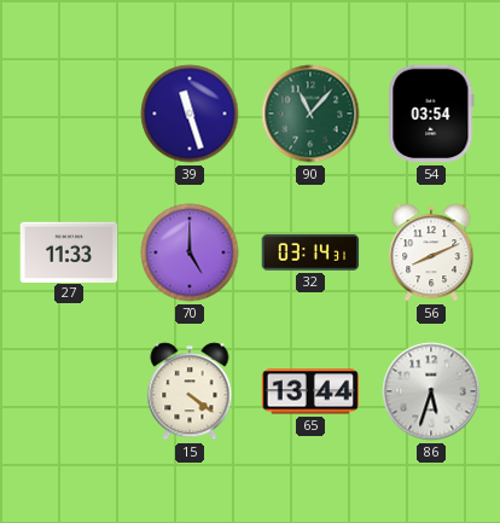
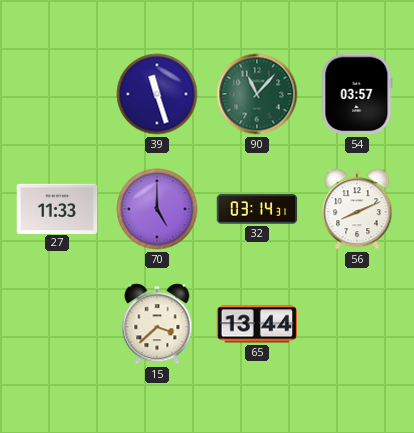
54: 03:54 -> 03:57
15: 4:21 -> 3:38
86: 5:33 -> none
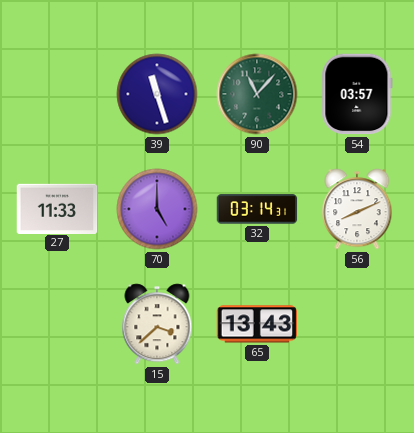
65: 13:44 -> 13:43
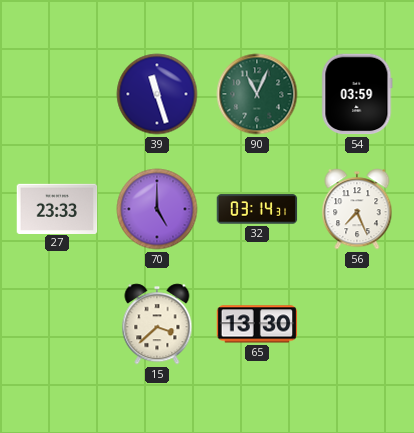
90: 11:07 -> 11:04
54: 03:57 -> 03:59
27: 11:33 -> 23:33
56: 8:11 -> 7:26
65: 13:43 -> 13:30
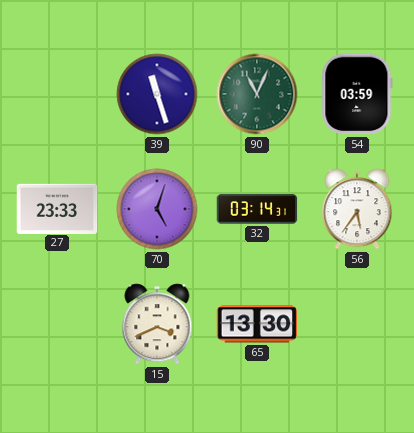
70: 5:00 -> 5:03
56: 7:26 -> 5:36
15: 3:38 -> 3:41
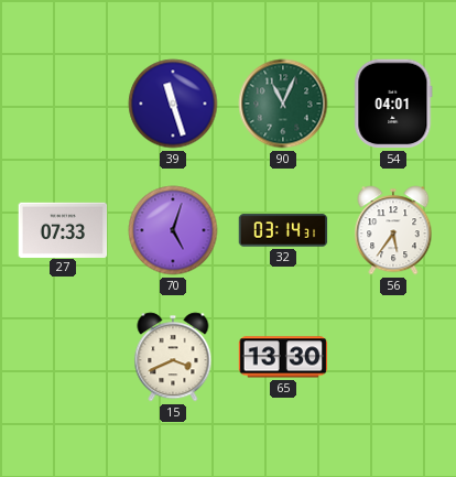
54: 03:59 -> 04:01
27: 23:33 -> 07:33
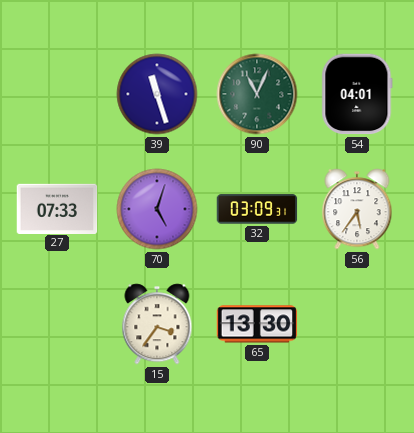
32: 03:14 -> 03:09
15: 3:41 -> 3:36
